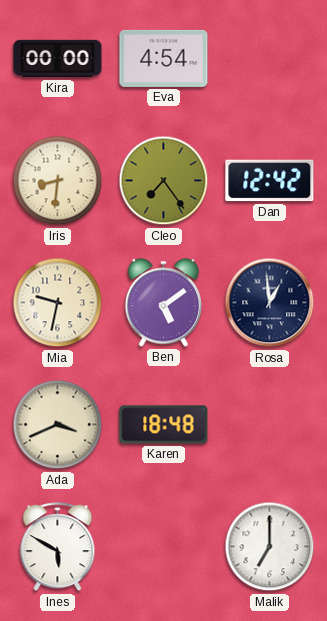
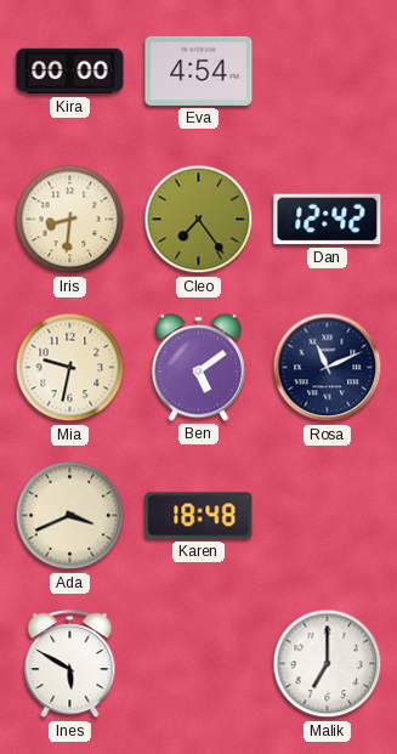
Rosa: 12:59 -> 11:11
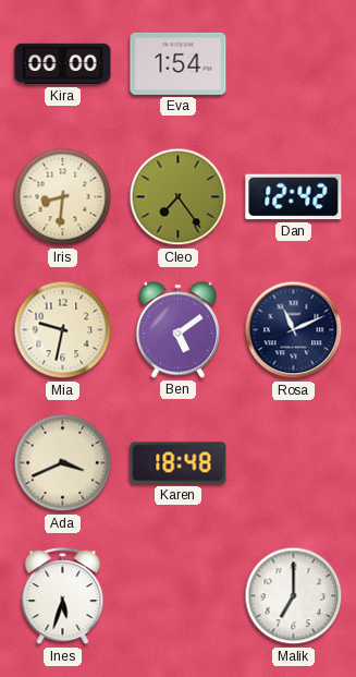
Eva: 4:54 -> 1:54
Ines: 5:50 -> 5:33
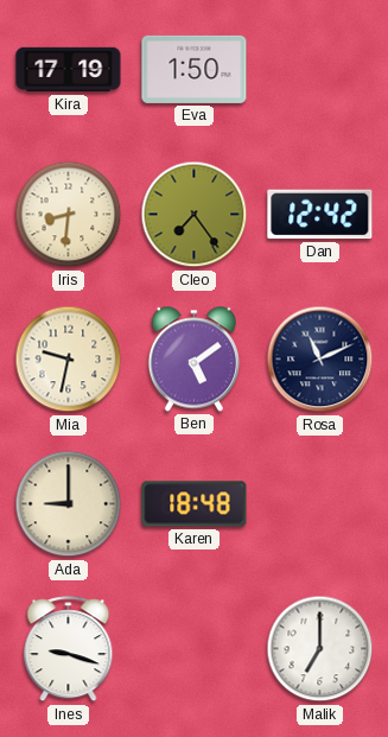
Kira: 00:00 -> 17:19
Eva: 1:54 -> 1:50
Ada: 3:41 -> 9:00
Ines: 5:33 -> 9:18
